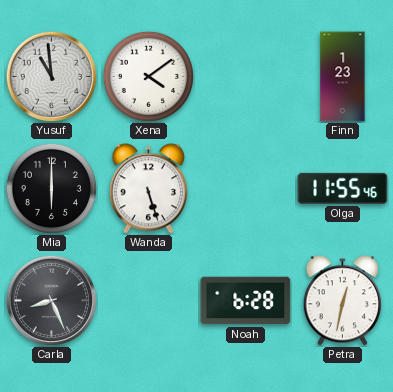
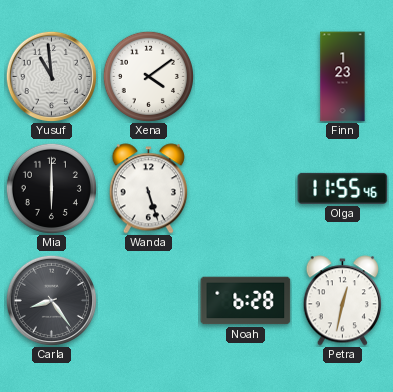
Carla: 8:26 -> 8:24
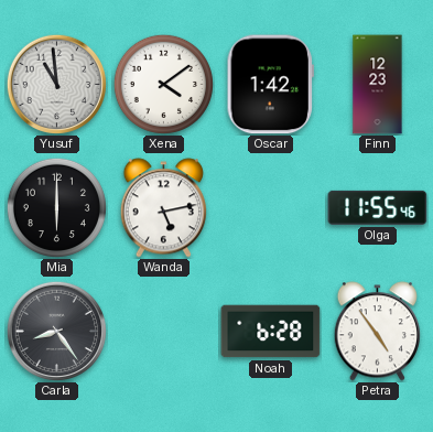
Oscar: none -> 1:42
Finn: 1:23 -> 12:23
Wanda: 5:27 -> 5:13
Petra: 12:32 -> 4:54
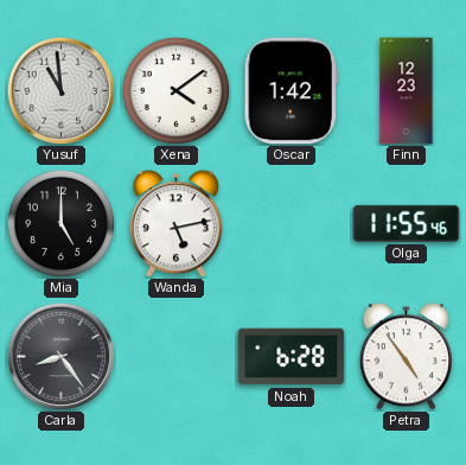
Mia: 6:00 -> 5:00
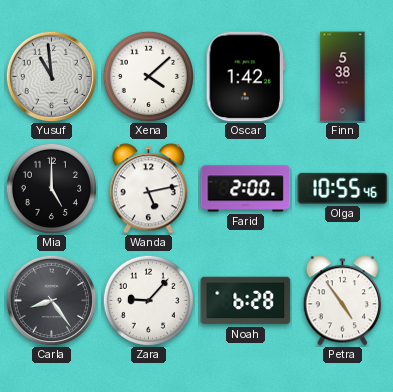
Xena: 4:09 -> 4:08
Finn: 12:23 -> 5:38
Farid: none -> 2:00
Olga: 11:55 -> 10:55
Zara: none -> 9:07
